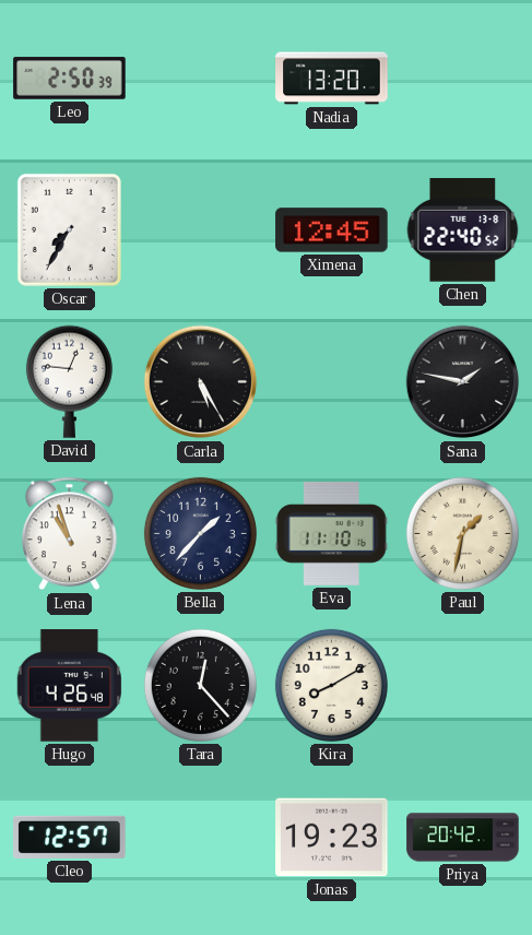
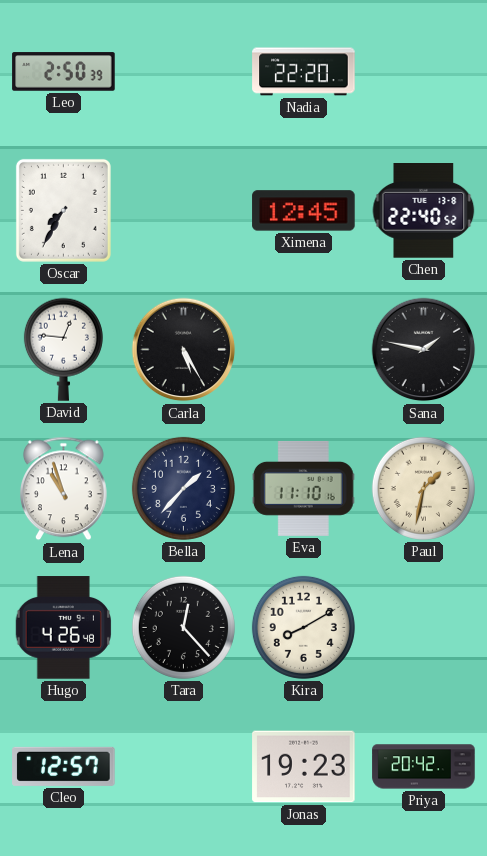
Nadia: 13:20 -> 22:20
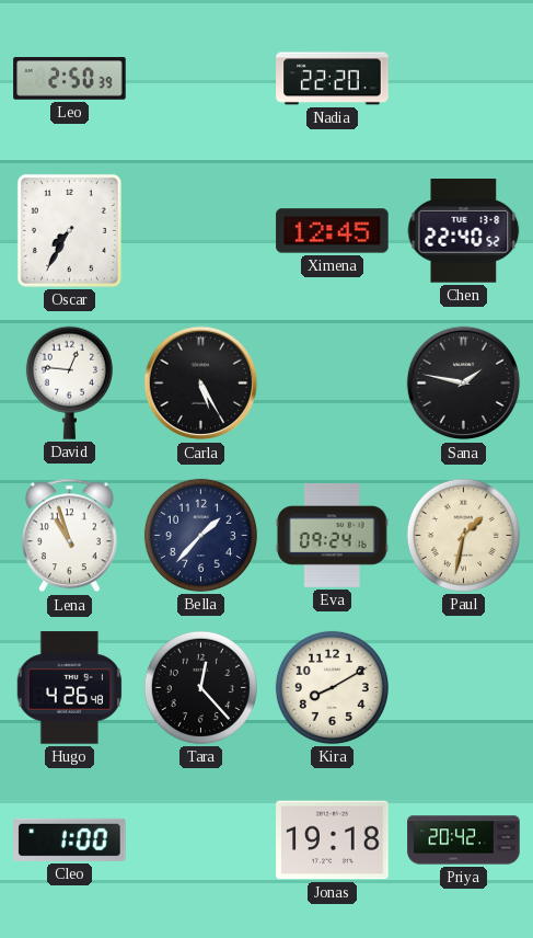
Eva: 11:10 -> 09:24
Cleo: 12:57 -> 1:00
Jonas: 19:23 -> 19:18
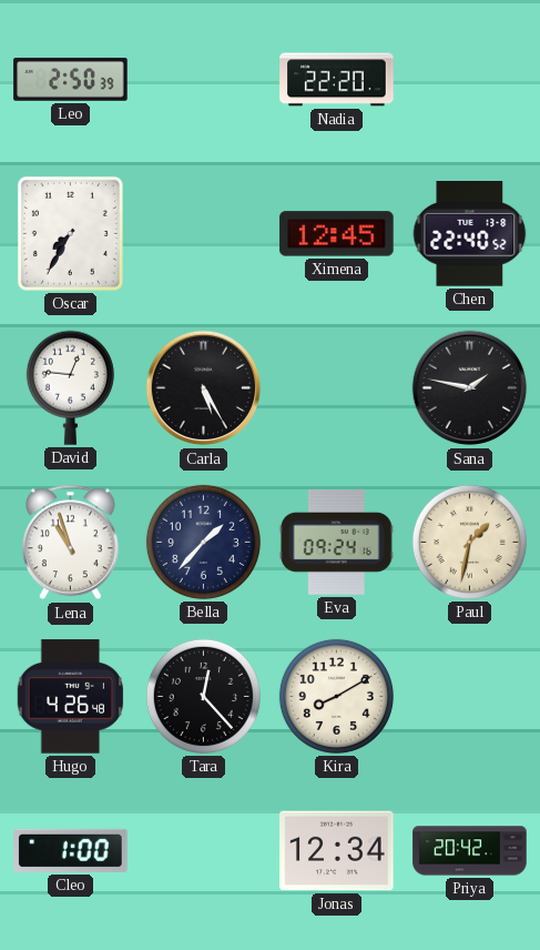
Jonas: 19:18 -> 12:34
